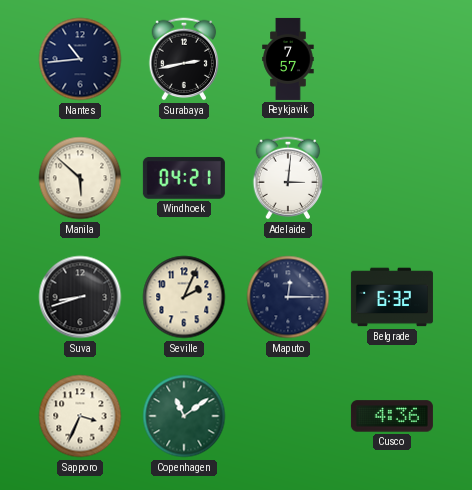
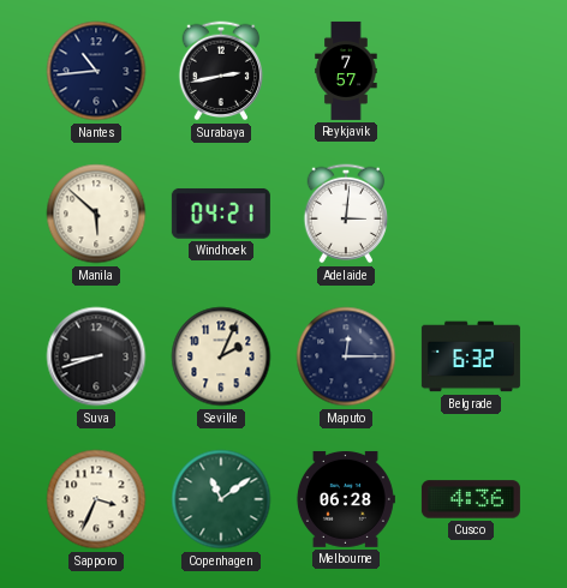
Melbourne: none -> 06:28
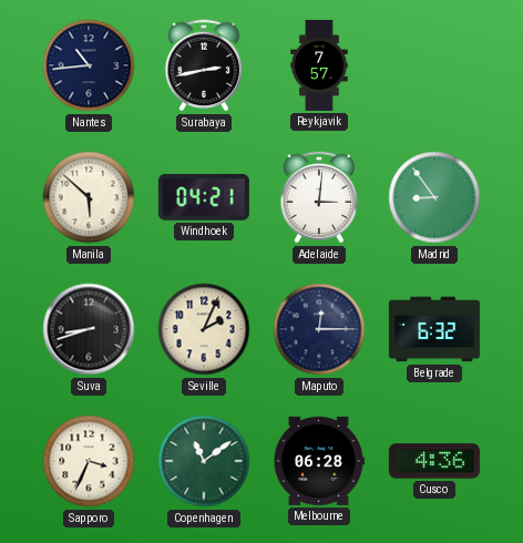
Madrid: none -> 8:54
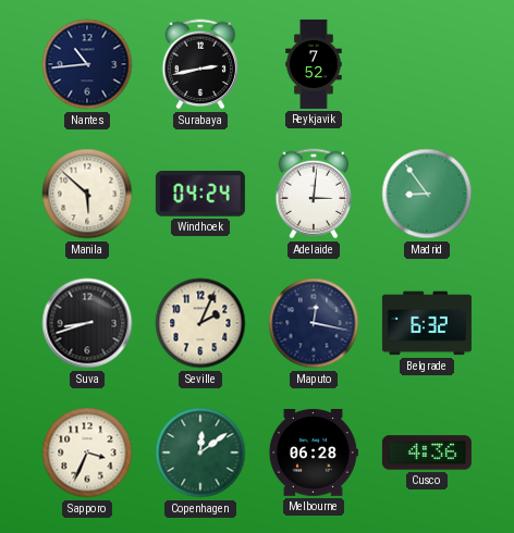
Reykjavik: 7:57 -> 7:52
Windhoek: 04:21 -> 04:24
Maputo: 12:15 -> 12:17
Copenhagen: 11:09 -> 12:09
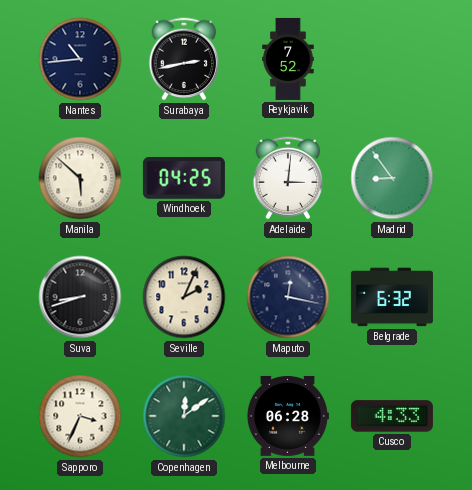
Windhoek: 04:24 -> 04:25
Cusco: 4:36 -> 4:33
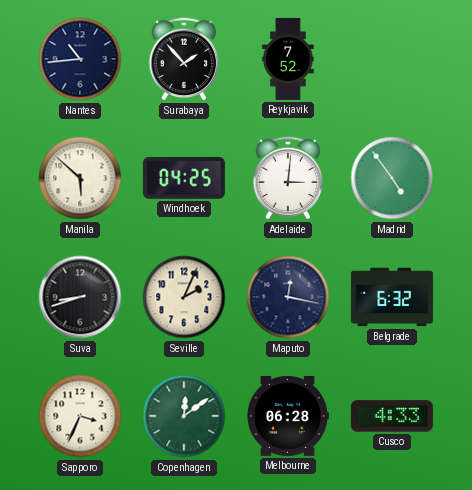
Surabaya: 2:43 -> 1:53
Madrid: 8:54 -> 4:54
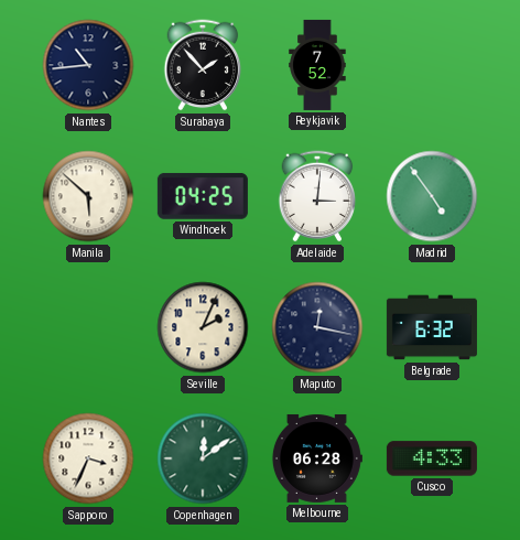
Suva: 8:42 -> none
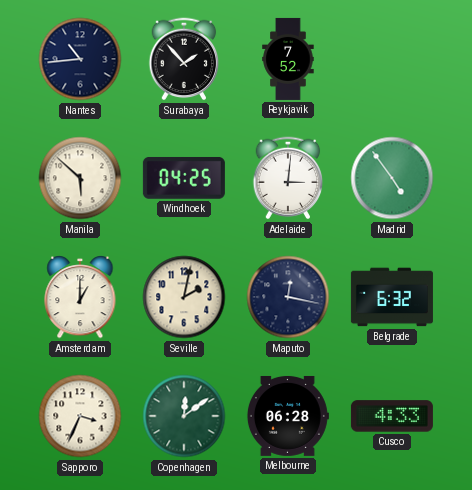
Amsterdam: none -> 1:00
Seville: 2:04 -> 2:02
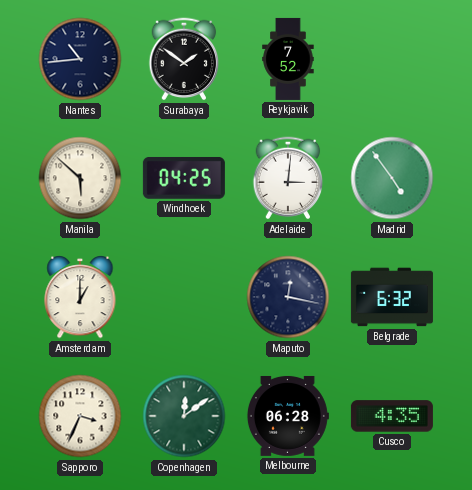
Surabaya: 1:53 -> 1:51
Seville: 2:02 -> none
Cusco: 4:33 -> 4:35
